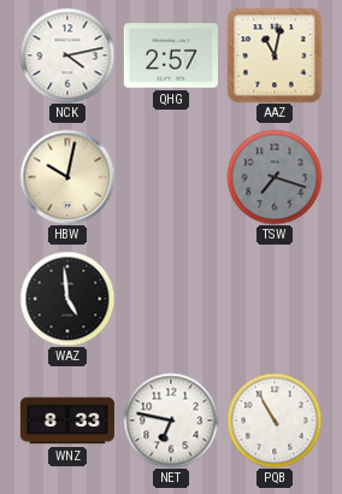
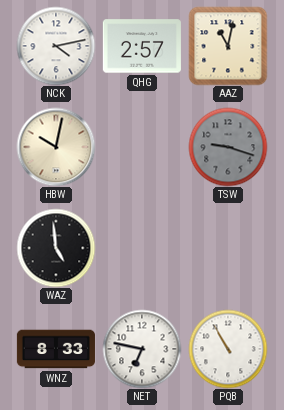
TSW: 7:18 -> 9:18
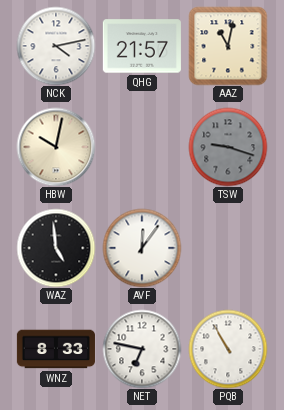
QHG: 2:57 -> 21:57
AVF: none -> 12:06
